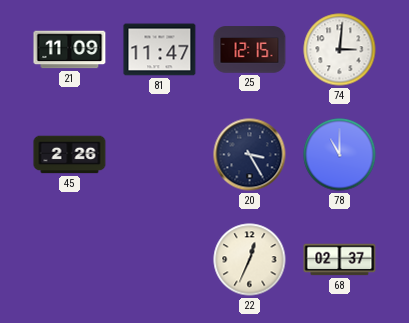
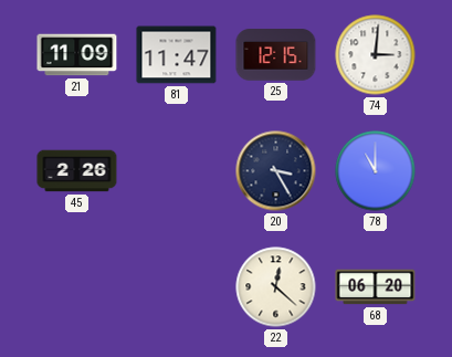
22: 12:34 -> 12:22
68: 02:37 -> 06:20
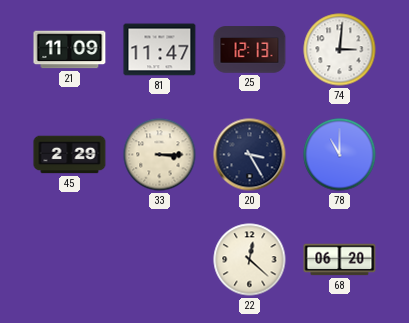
25: 12:15 -> 12:13
45: 2:26 -> 2:29
33: none -> 3:15
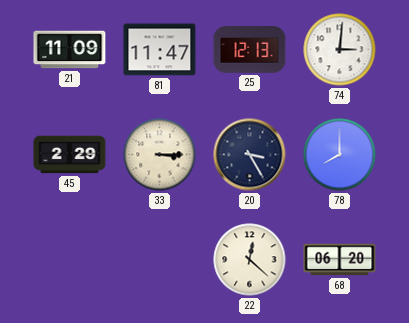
78: 11:00 -> 8:00
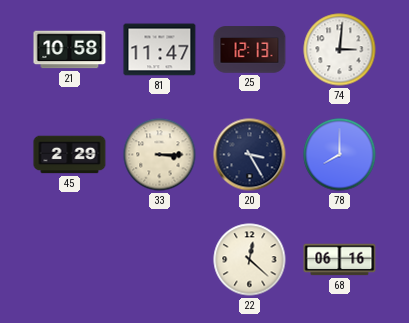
21: 11:09 -> 10:58
68: 06:20 -> 06:16
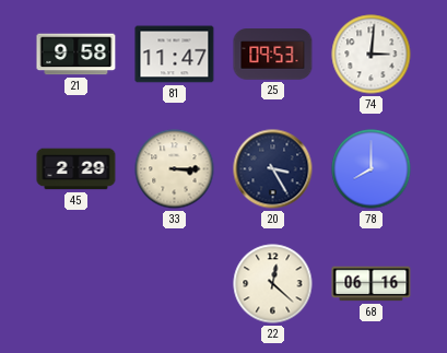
21: 10:58 -> 9:58
25: 12:13 -> 09:53
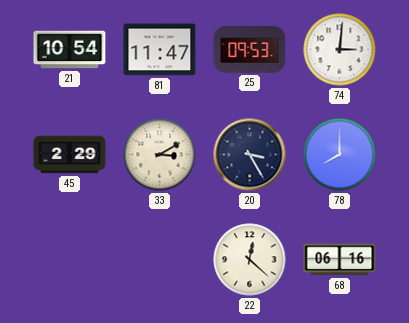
21: 9:58 -> 10:54
33: 3:15 -> 3:10
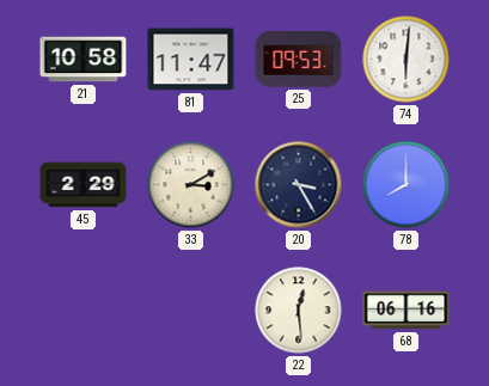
21: 10:54 -> 10:58
74: 3:01 -> 6:01
22: 12:22 -> 12:29
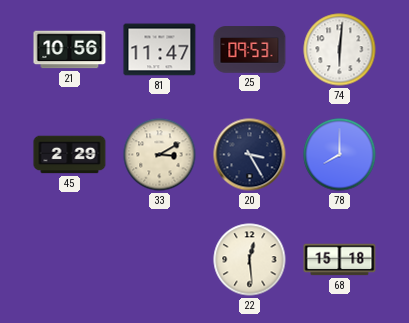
21: 10:58 -> 10:56
68: 06:16 -> 15:18
